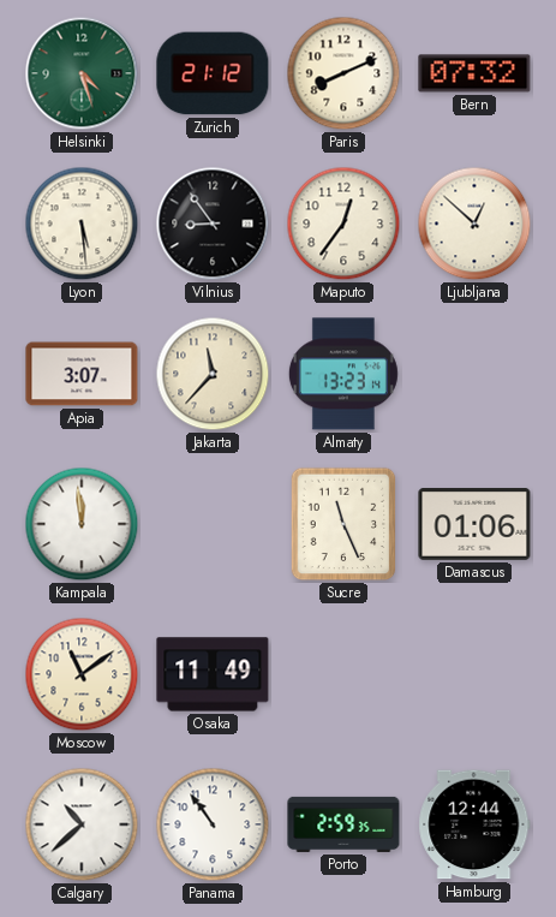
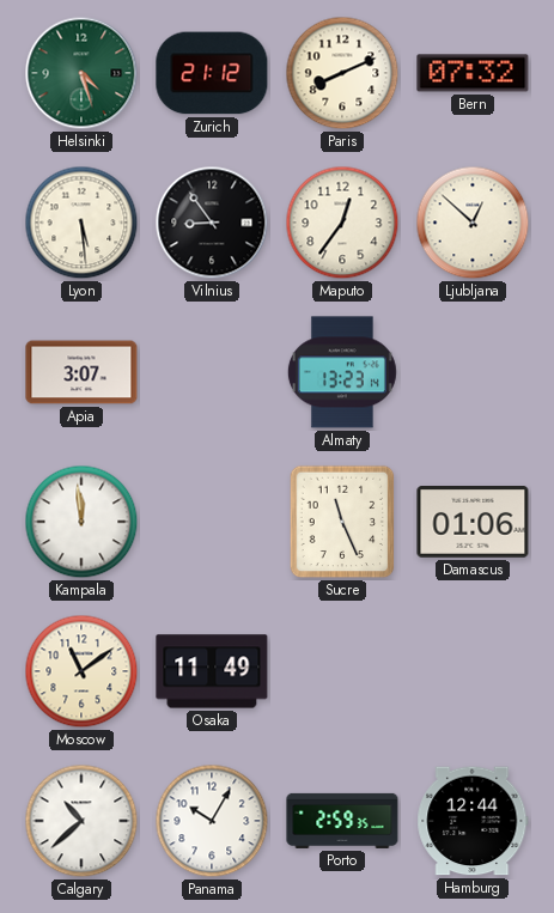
Jakarta: 11:37 -> none
Panama: 10:54 -> 10:05
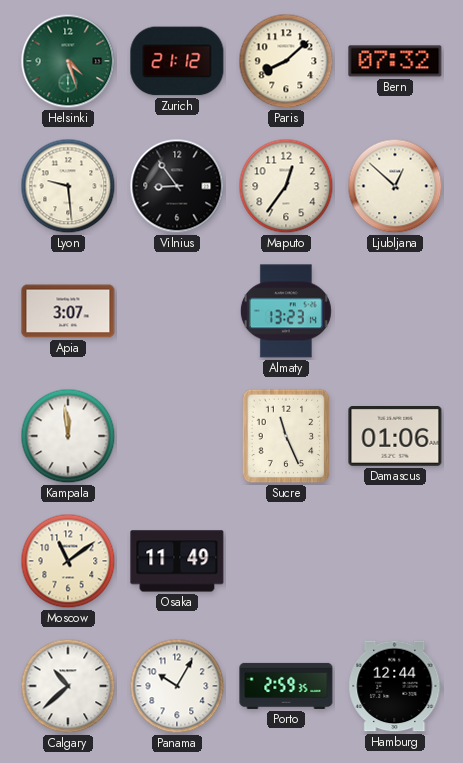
Paris: 8:11 -> 8:08
Lyon: 5:29 -> 9:29
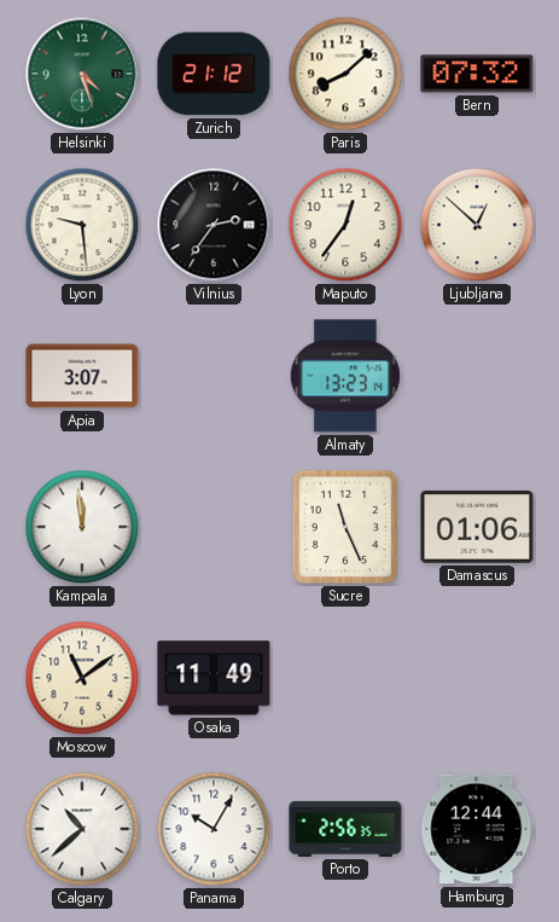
Vilnius: 8:54 -> 2:36
Porto: 2:59 -> 2:56
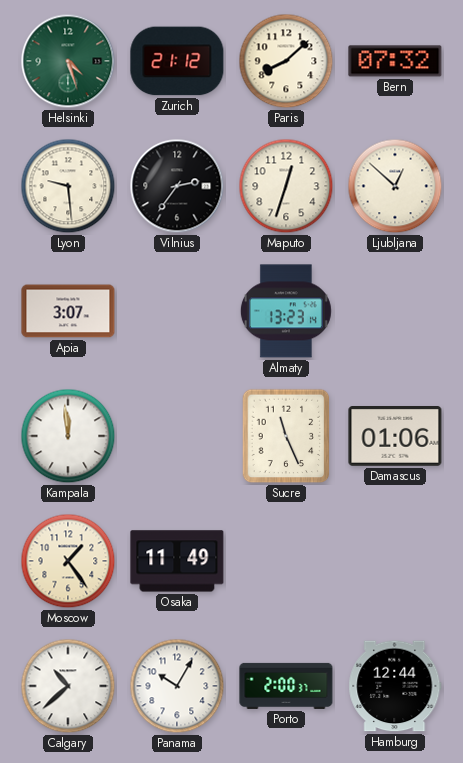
Maputo: 12:36 -> 12:33
Moscow: 11:09 -> 1:24
Porto: 2:56 -> 2:00
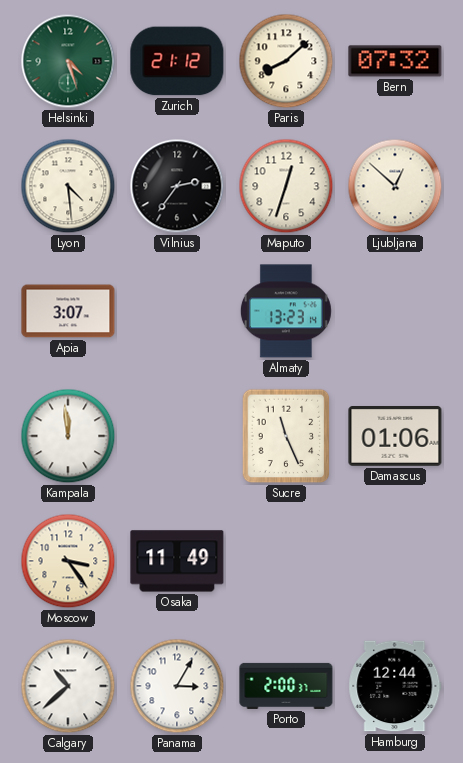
Lyon: 9:29 -> 4:29
Moscow: 1:24 -> 3:24
Panama: 10:05 -> 3:05
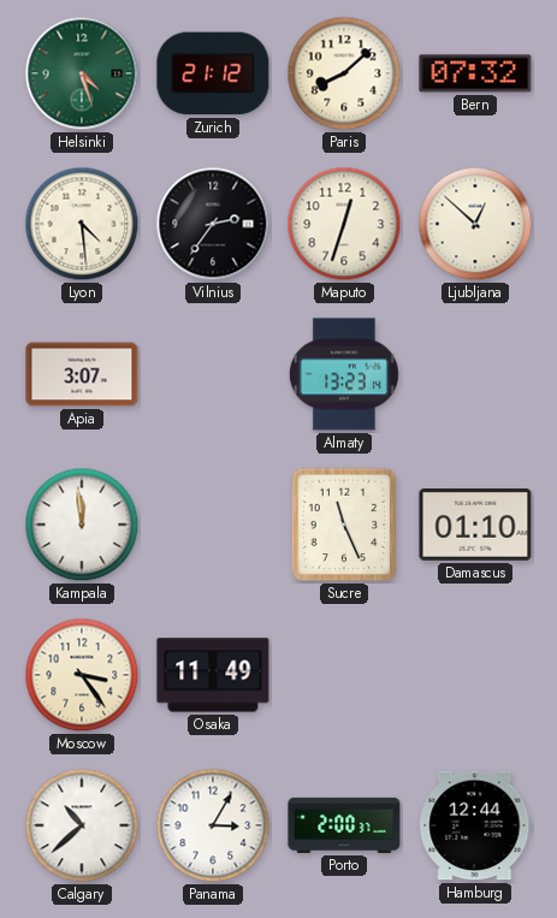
Damascus: 01:06 -> 01:10
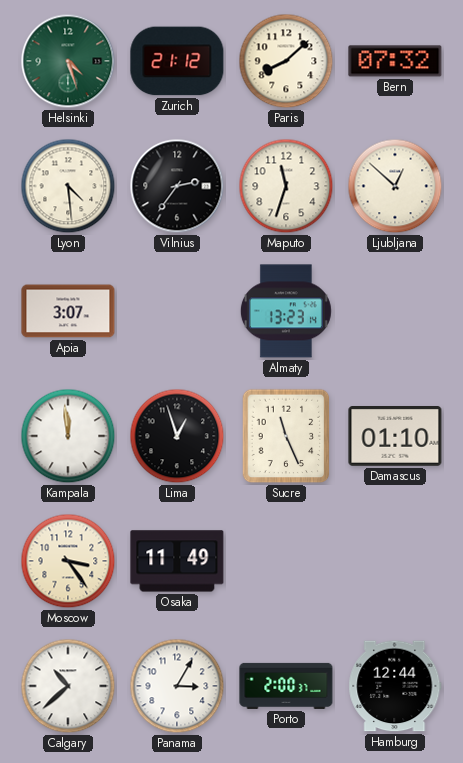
Maputo: 12:33 -> 11:33
Lima: none -> 12:57
